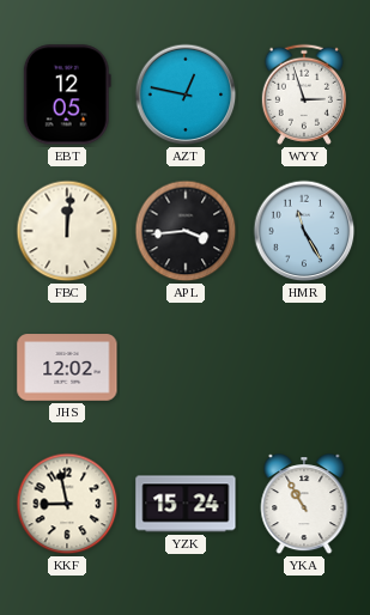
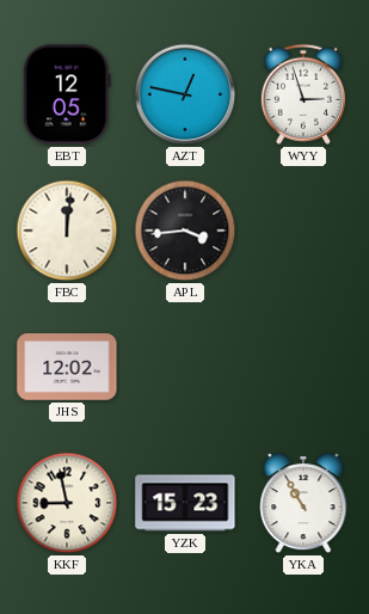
HMR: 11:25 -> none
YZK: 15:24 -> 15:23
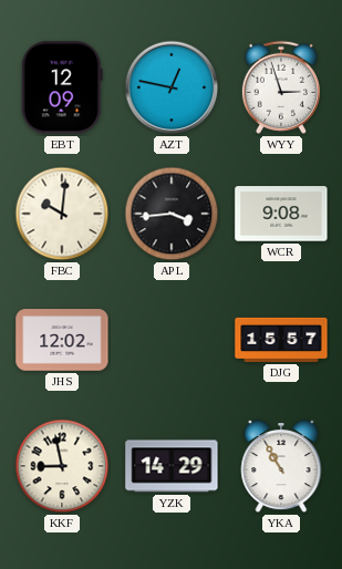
EBT: 12:05 -> 12:09
FBC: 12:01 -> 10:01
WCR: none -> 9:08
DJG: none -> 15:57
YZK: 15:23 -> 14:29
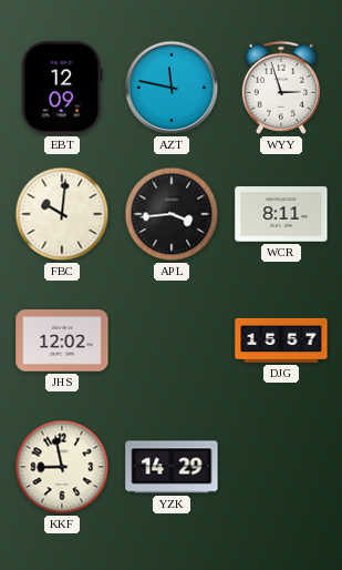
AZT: 12:47 -> 11:47
WCR: 9:08 -> 8:11
YKA: 10:55 -> none
